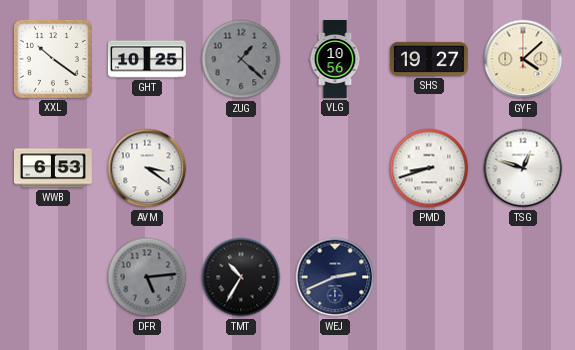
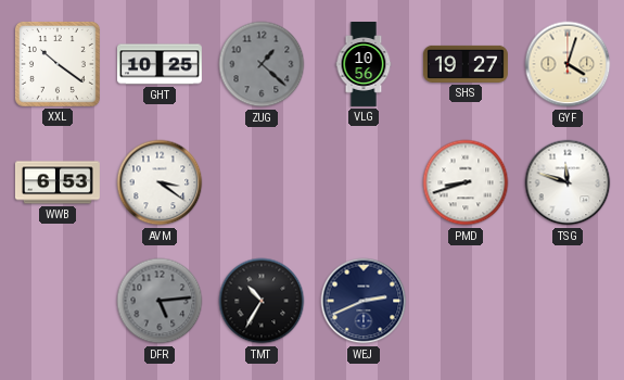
GYF: 4:08 -> 4:03
TSG: 12:48 -> 11:48
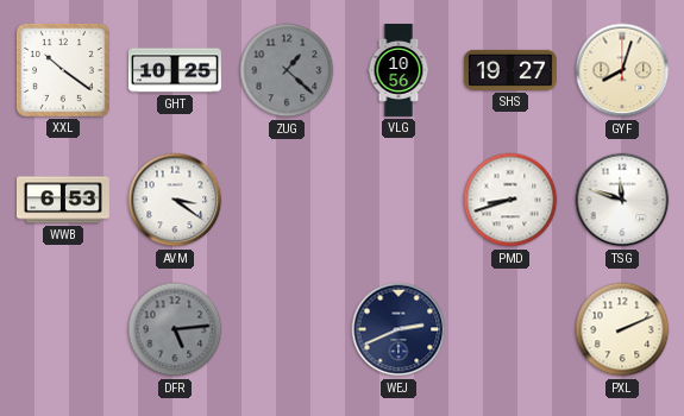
GYF: 4:03 -> 8:03
TMT: 10:35 -> none
PXL: none -> 2:11
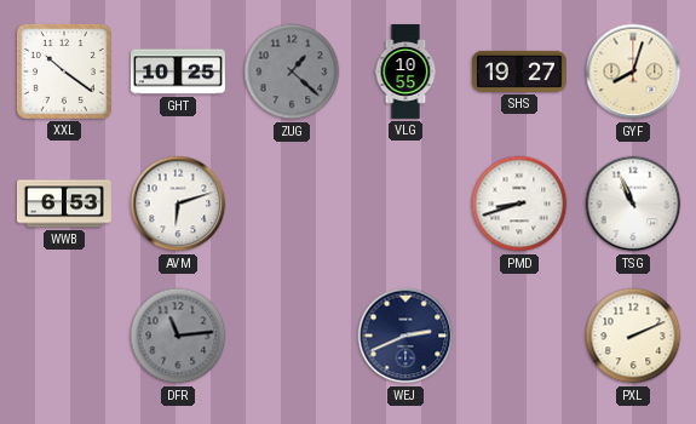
VLG: 10:56 -> 10:55
AVM: 3:21 -> 6:12
TSG: 11:48 -> 10:56
DFR: 5:14 -> 11:14
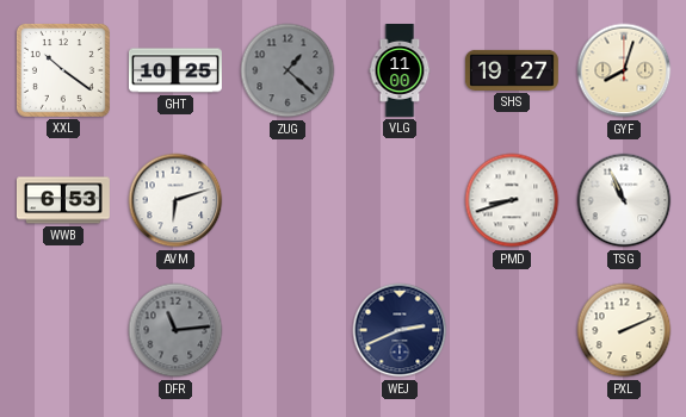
VLG: 10:55 -> 11:00
